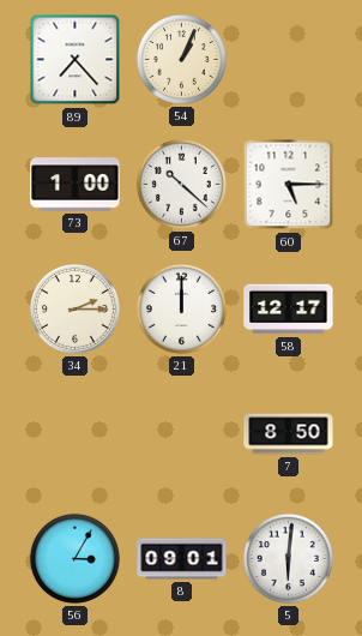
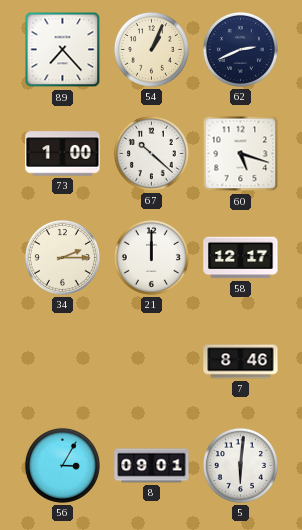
62: none -> 2:41
60: 5:15 -> 5:18
7: 8:50 -> 8:46
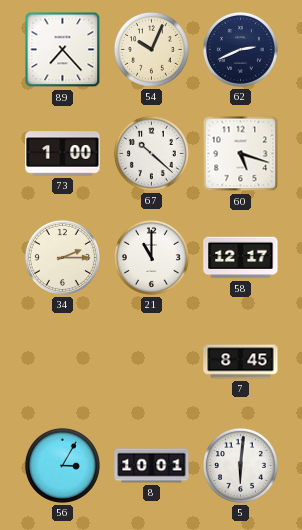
54: 1:04 -> 10:04
21: 12:00 -> 11:00
7: 8:46 -> 8:45
8: 09:01 -> 10:01
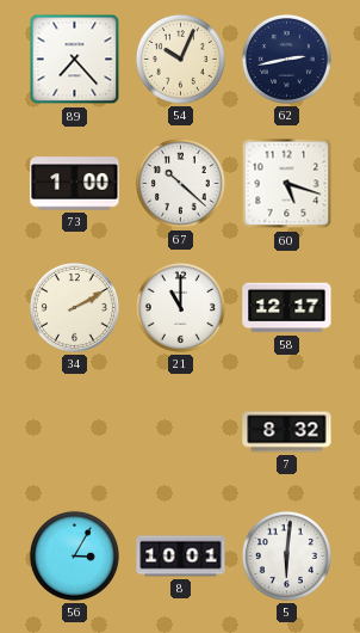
62: 2:41 -> 2:43
34: 2:15 -> 2:10
7: 8:45 -> 8:32
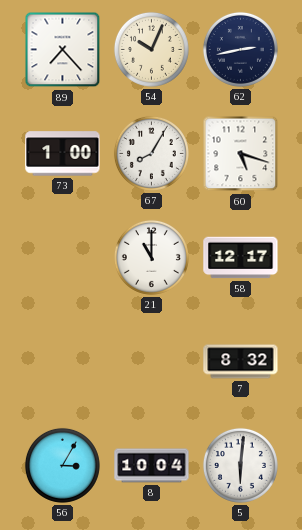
67: 10:22 -> 8:05
34: 2:10 -> none
8: 10:01 -> 10:04
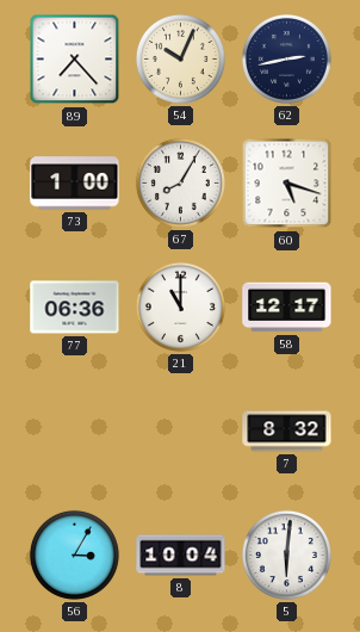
77: none -> 06:36
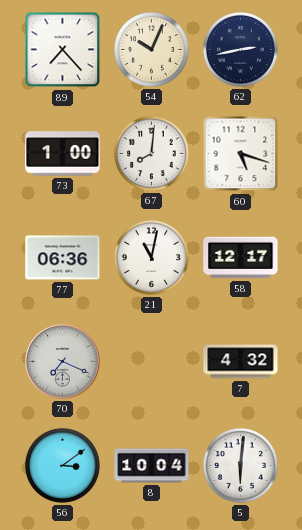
67: 8:05 -> 8:01
21: 11:00 -> 11:02
70: none -> 7:19
7: 8:32 -> 4:32
56: 3:05 -> 3:09
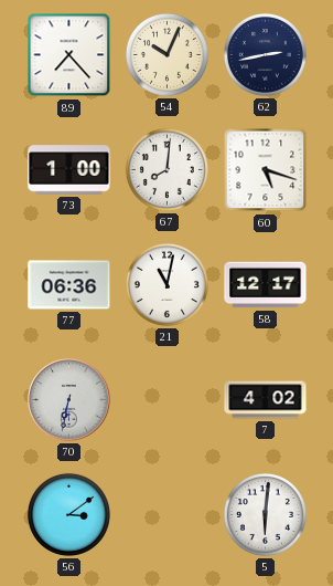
70: 7:19 -> 6:32
7: 4:32 -> 4:02
8: 10:04 -> none
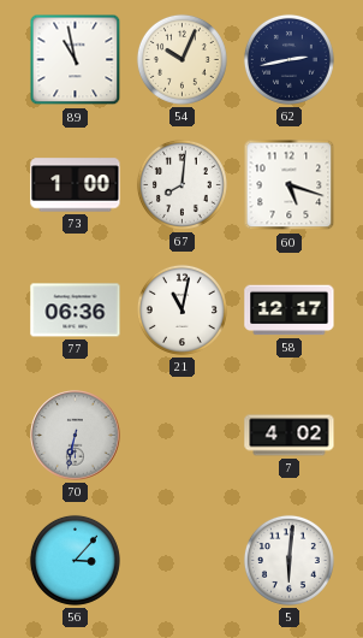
89: 7:23 -> 10:58
56: 3:09 -> 3:07
